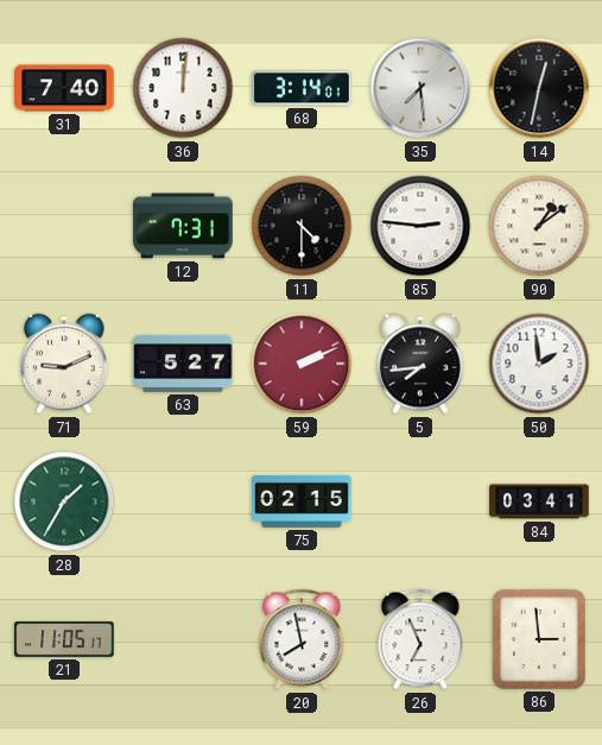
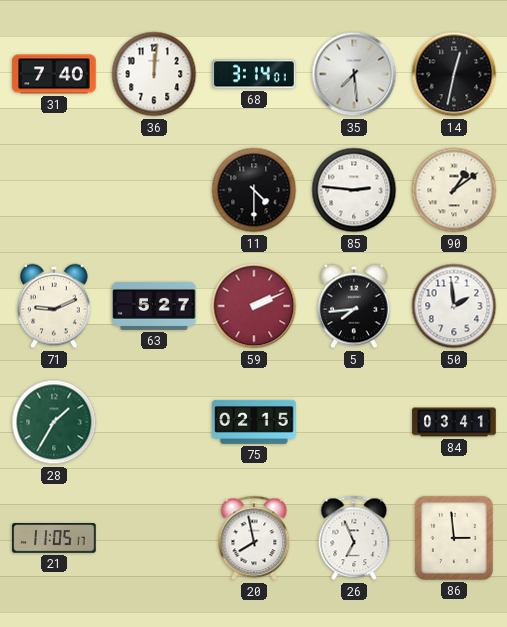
12: 7:31 -> none
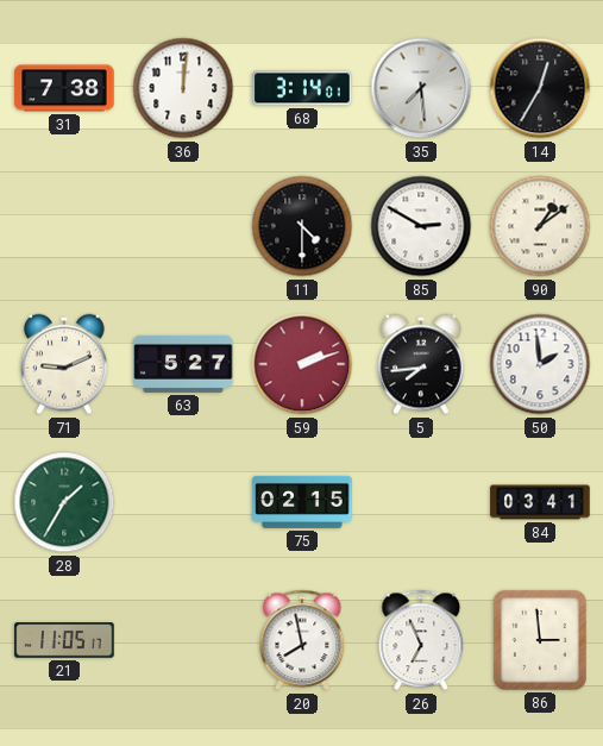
31: 7:40 -> 7:38
14: 12:32 -> 12:35
85: 2:46 -> 2:50
59: 2:11 -> 2:12
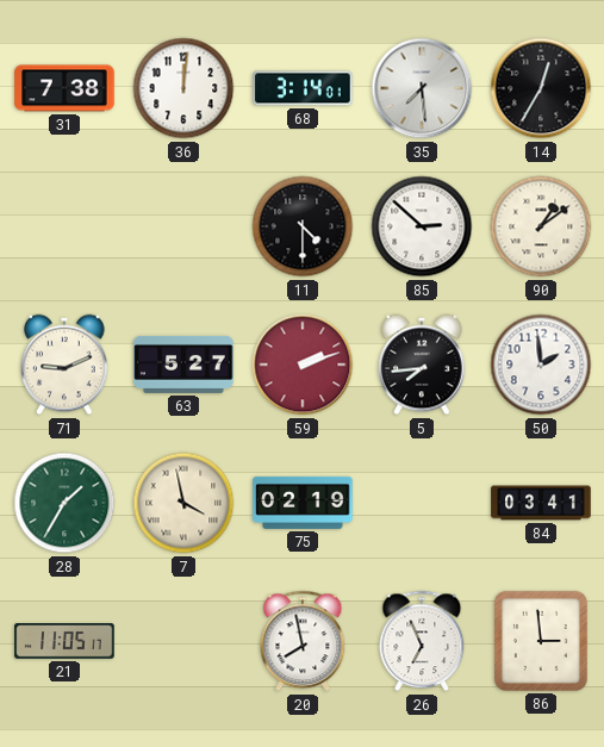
85: 2:50 -> 2:52
7: none -> 3:58
75: 02:15 -> 02:19
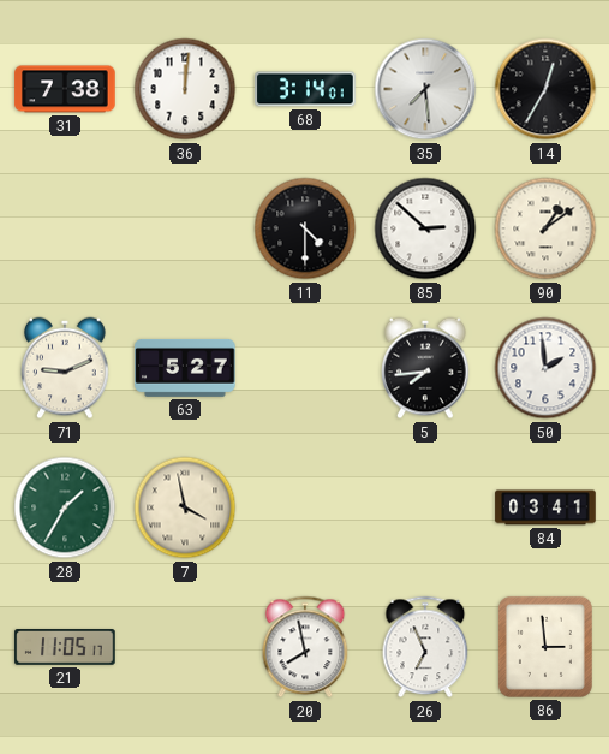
59: 2:12 -> none
75: 02:19 -> none
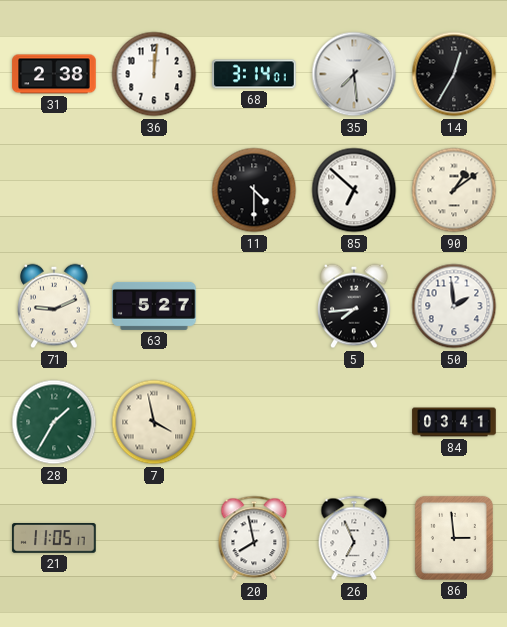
31: 7:38 -> 2:38
85: 2:52 -> 6:52
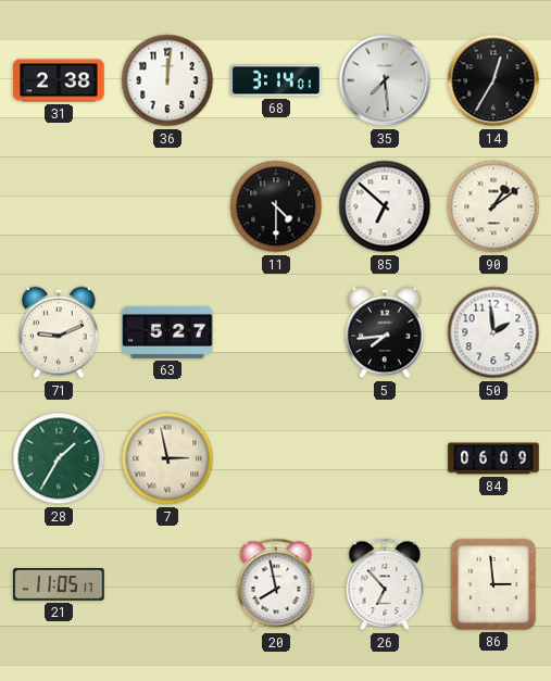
7: 3:58 -> 2:58
84: 03:41 -> 06:09
26: 6:56 -> 6:53
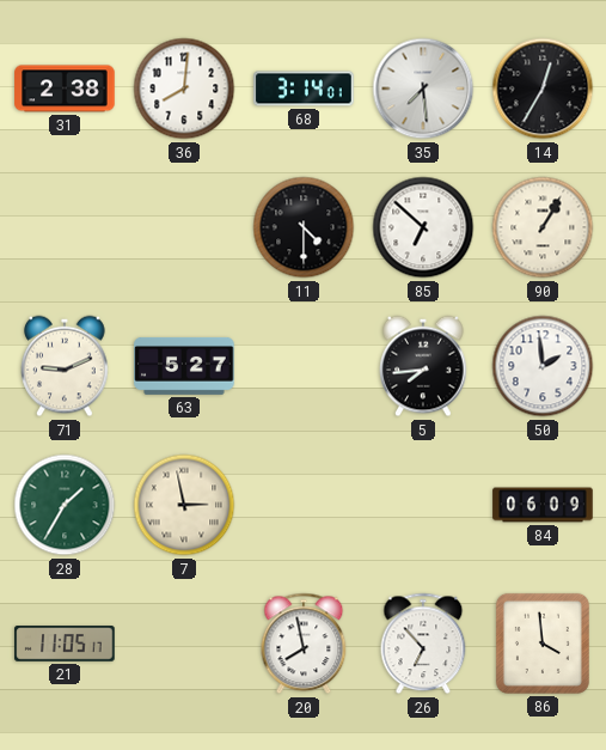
36: 12:01 -> 8:01
90: 1:09 -> 1:05
86: 2:59 -> 3:59
